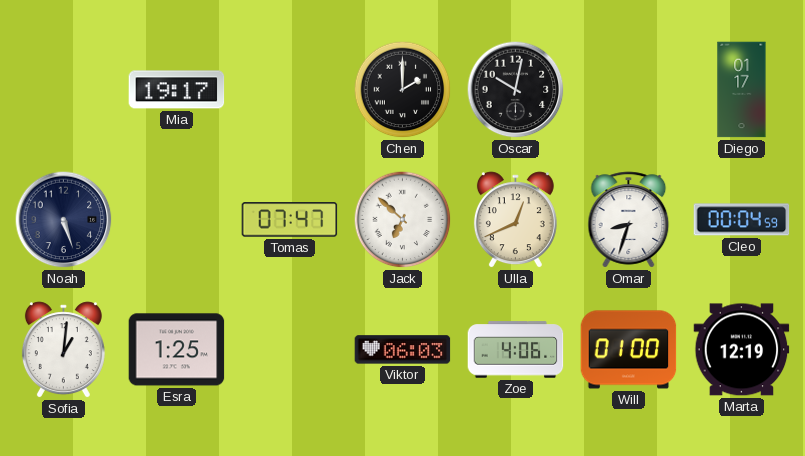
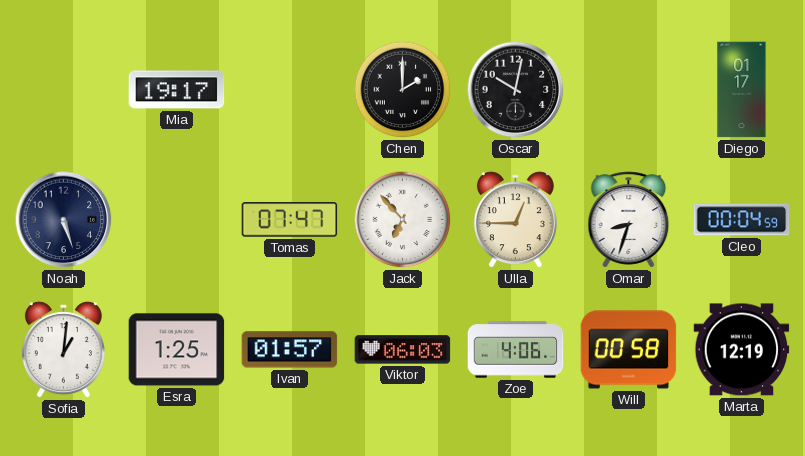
Jack: 6:52 -> 6:53
Ulla: 12:41 -> 12:45
Ivan: none -> 01:57
Will: 01:00 -> 00:58
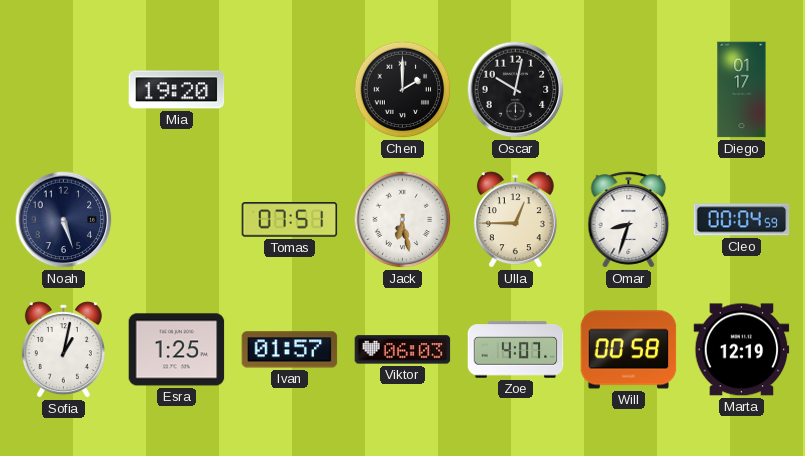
Mia: 19:17 -> 19:20
Tomas: 07:47 -> 07:51
Jack: 6:53 -> 6:28
Sofia: 1:01 -> 1:02
Zoe: 4:06 -> 4:07
